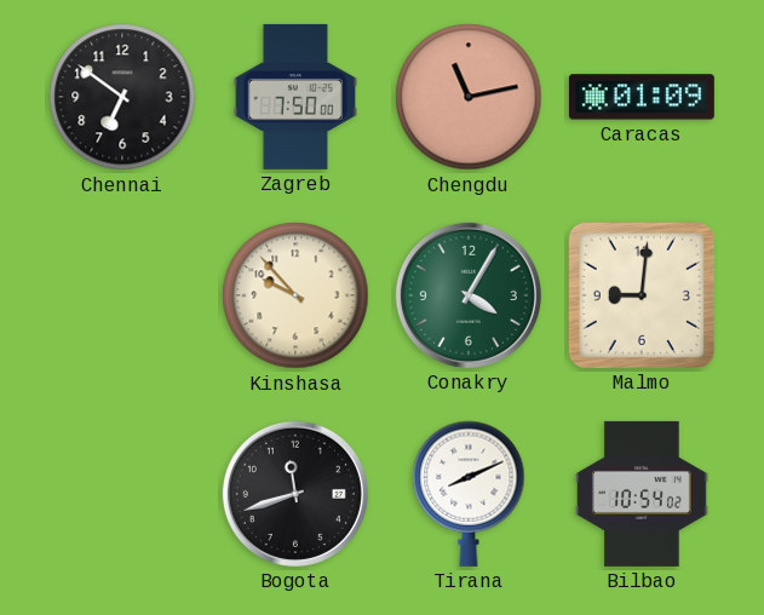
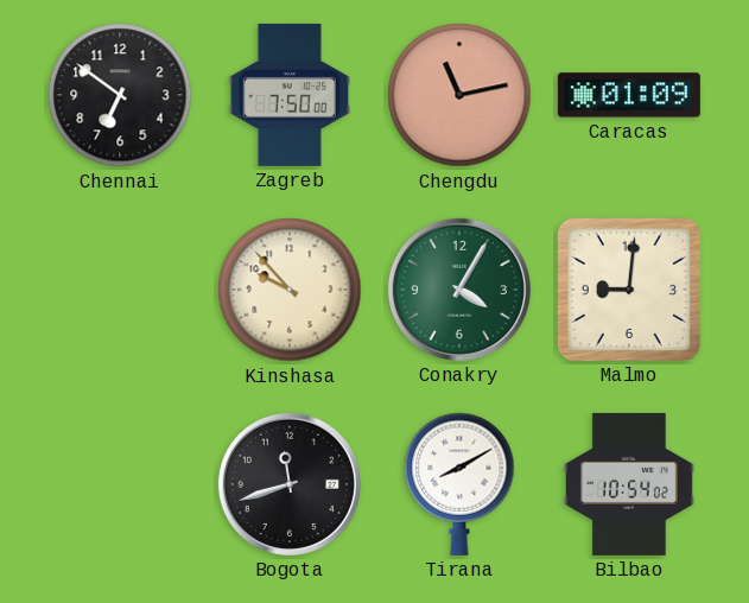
Tirana: 8:11 -> 8:10
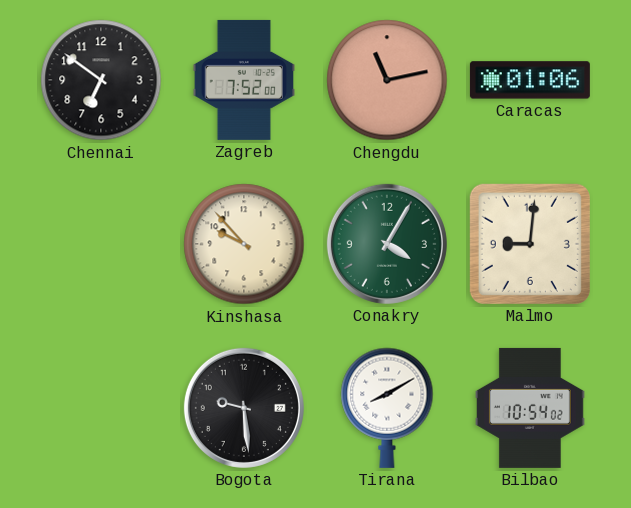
Zagreb: 7:50 -> 7:52
Caracas: 01:09 -> 01:06
Bogota: 11:42 -> 9:29
